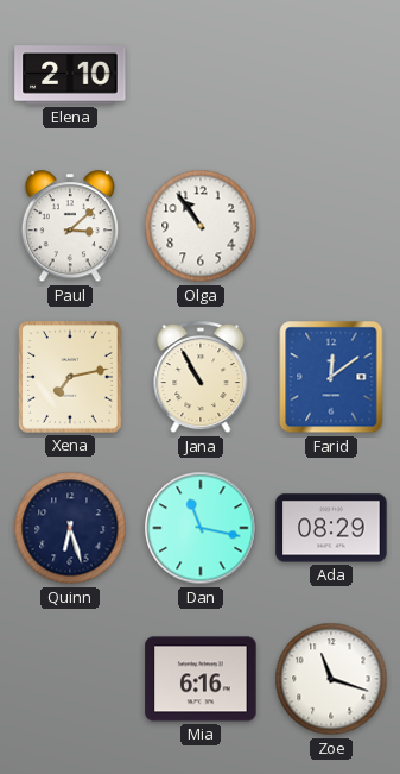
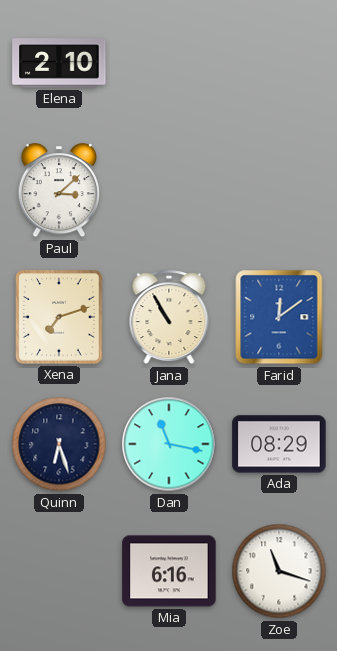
Olga: 10:54 -> none
Xena: 7:13 -> 7:12
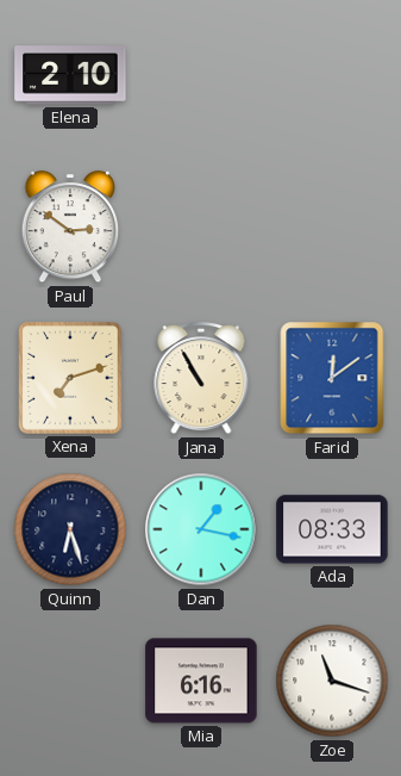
Paul: 3:08 -> 2:51
Dan: 11:17 -> 1:17
Ada: 08:29 -> 08:33
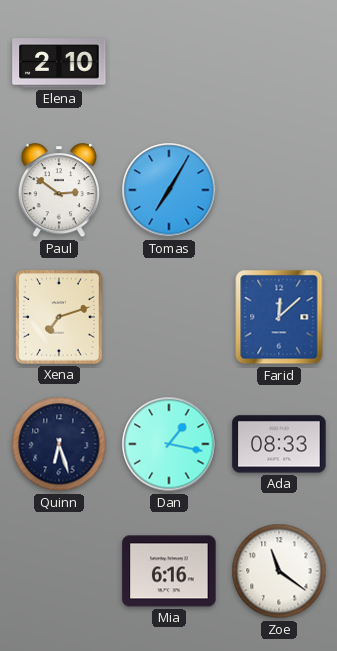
Tomas: none -> 7:05
Jana: 10:55 -> none
Farid: 12:09 -> 12:08
Zoe: 11:18 -> 11:21
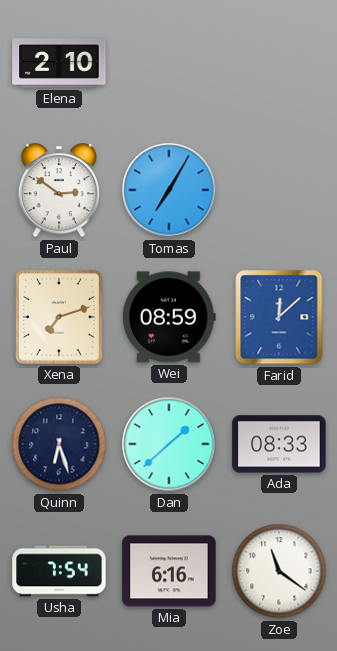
Wei: none -> 08:59
Dan: 1:17 -> 1:38
Usha: none -> 7:54
